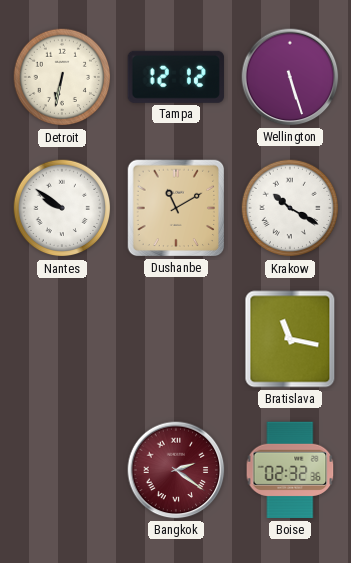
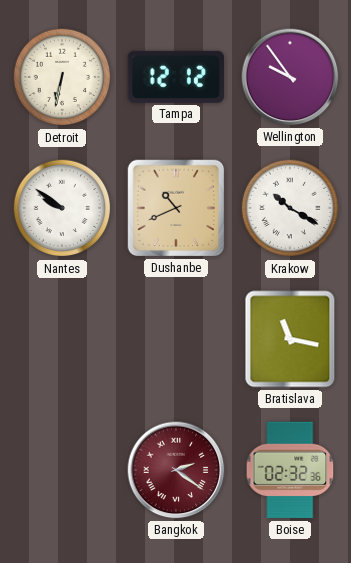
Wellington: 5:27 -> 9:54
Dushanbe: 11:10 -> 10:41
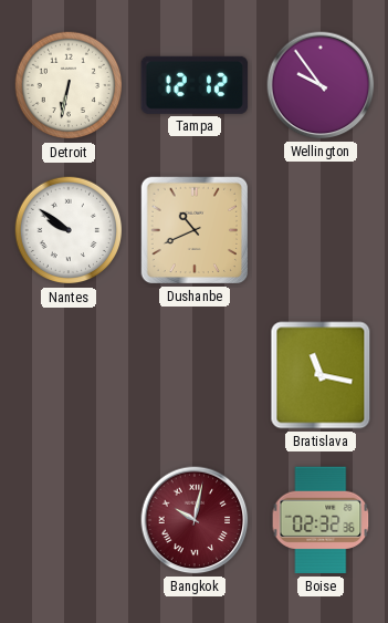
Krakow: 10:20 -> none
Bangkok: 2:21 -> 10:02
